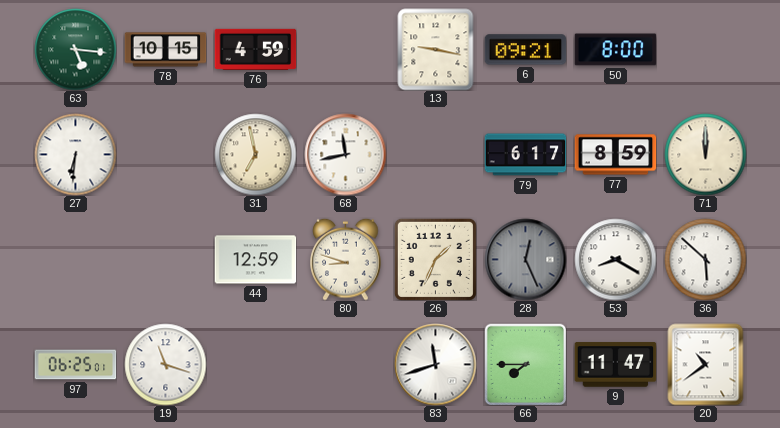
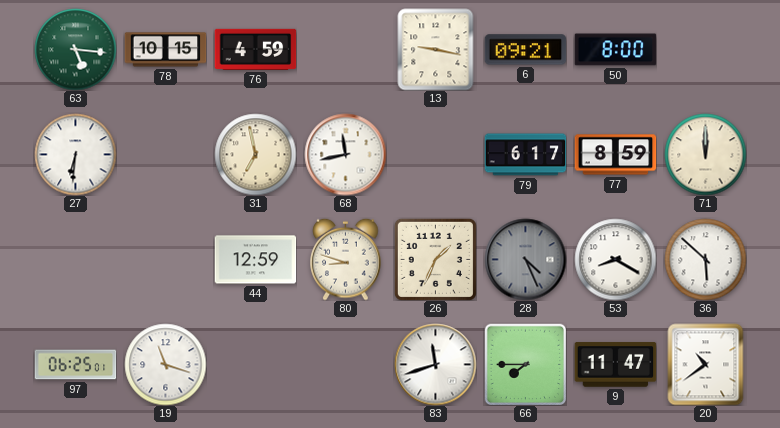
28: 12:26 -> 4:26
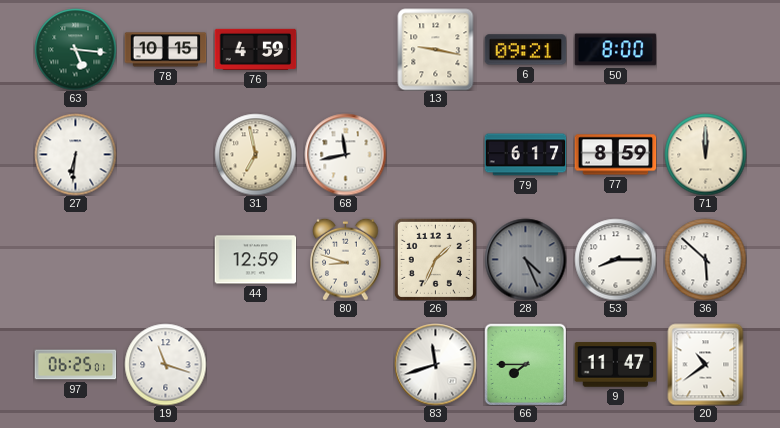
53: 8:20 -> 8:15
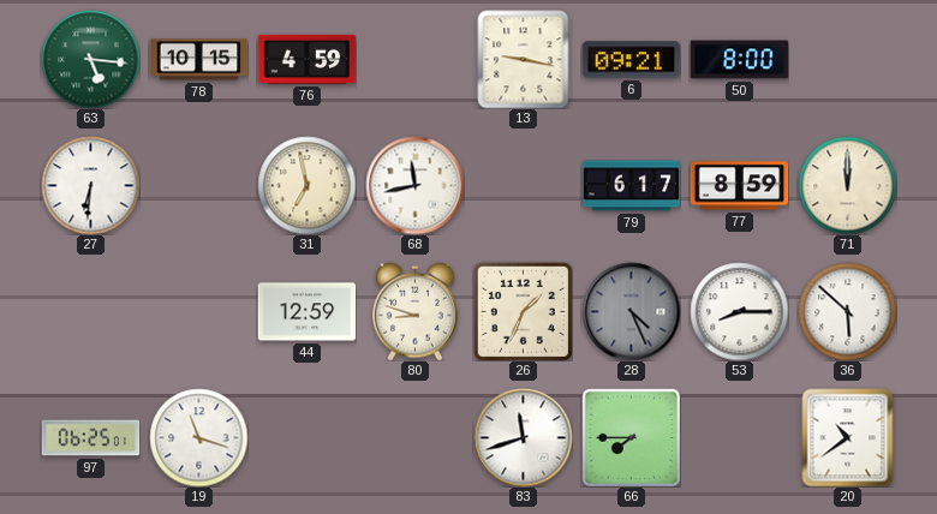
9: 11:47 -> none
